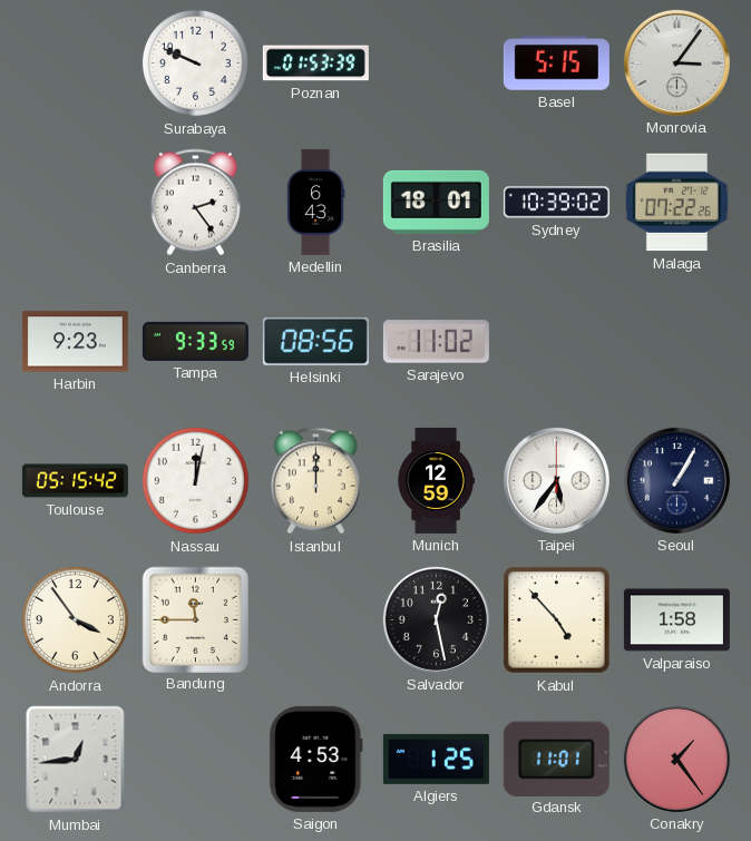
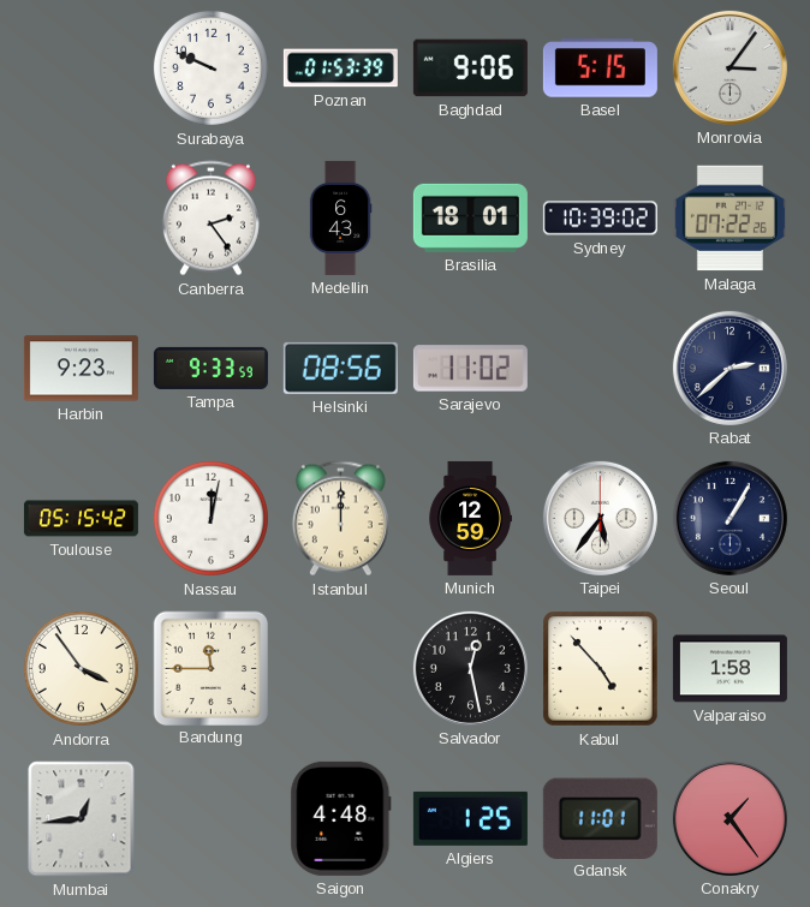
Baghdad: none -> 9:06
Rabat: none -> 2:38
Saigon: 4:53 -> 4:48
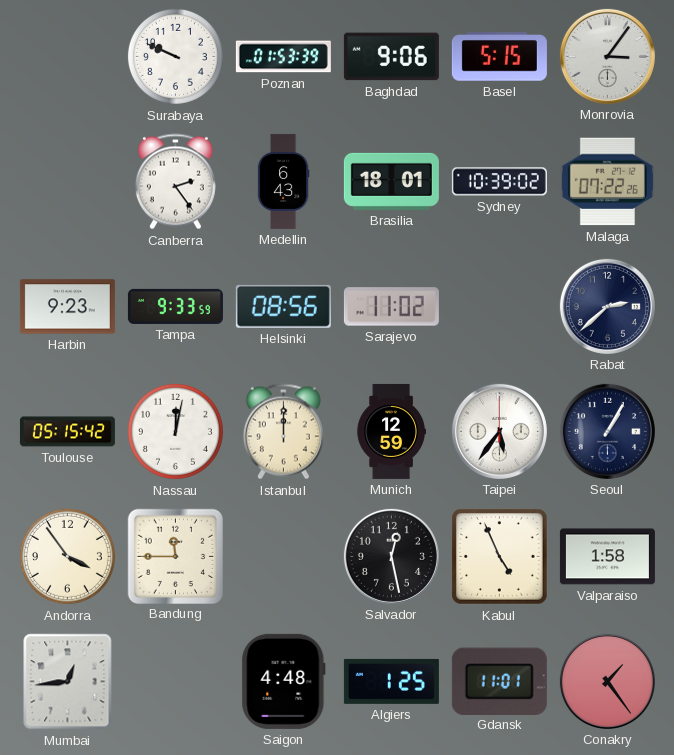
Kabul: 4:53 -> 4:56
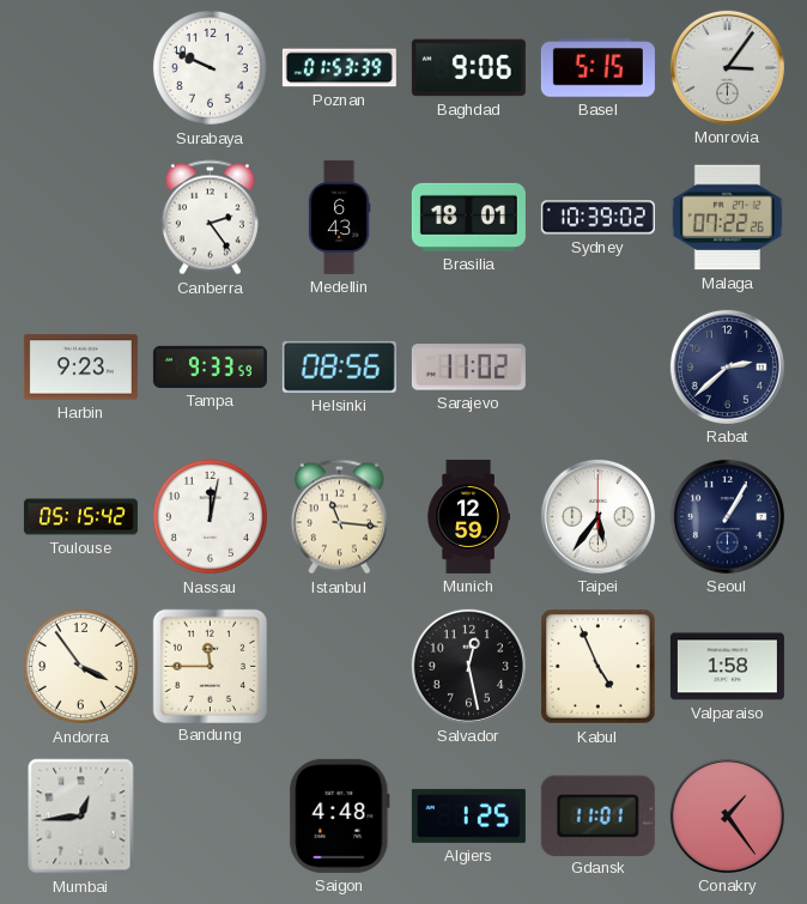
Istanbul: 12:00 -> 11:16
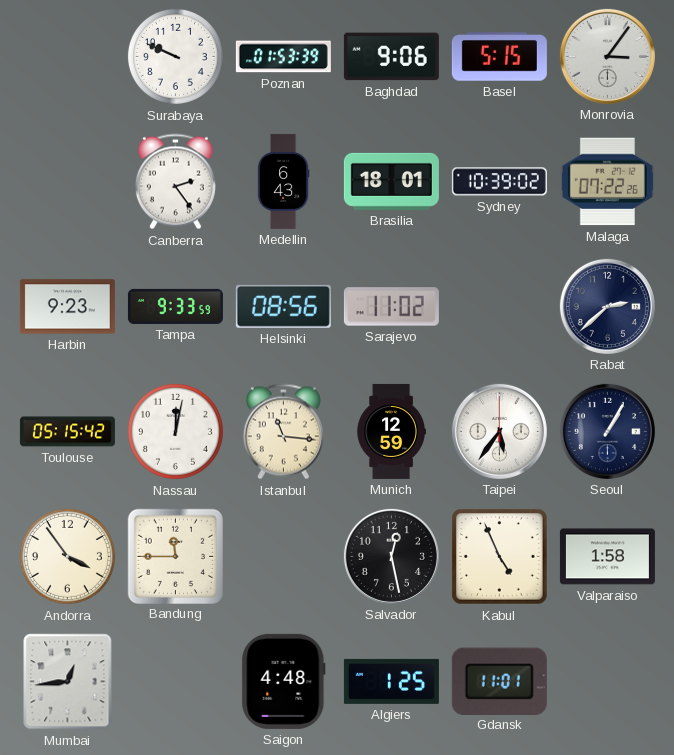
Conakry: 1:24 -> none
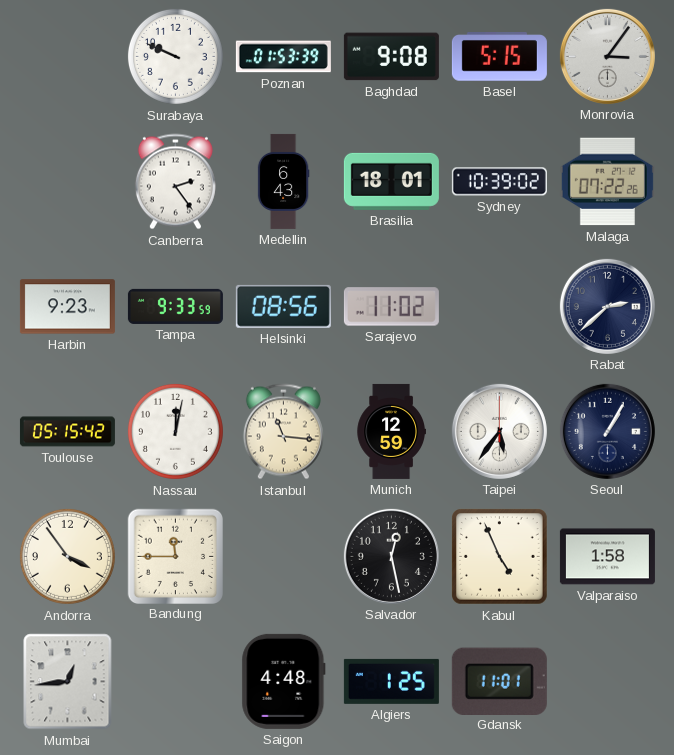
Baghdad: 9:06 -> 9:08
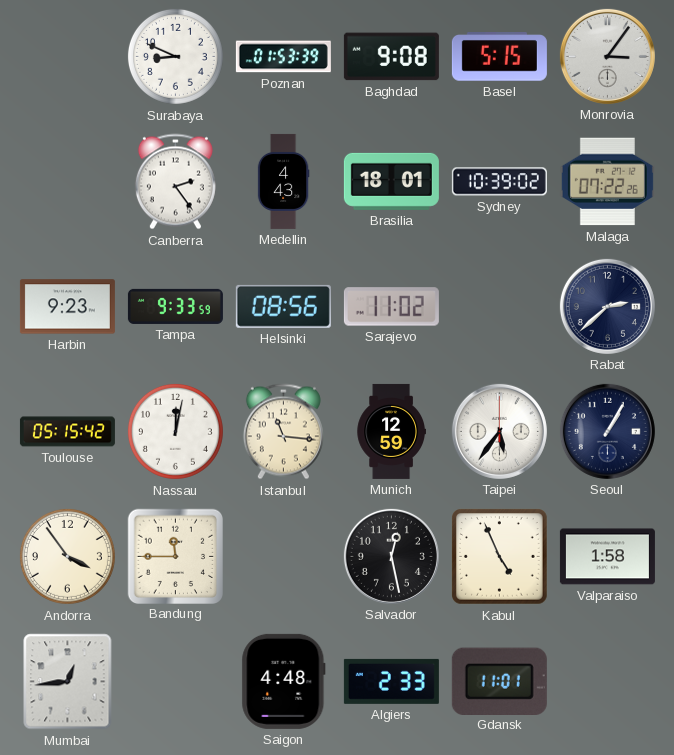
Surabaya: 9:49 -> 8:49
Medellin: 6:43 -> 4:43
Algiers: 1:25 -> 2:33
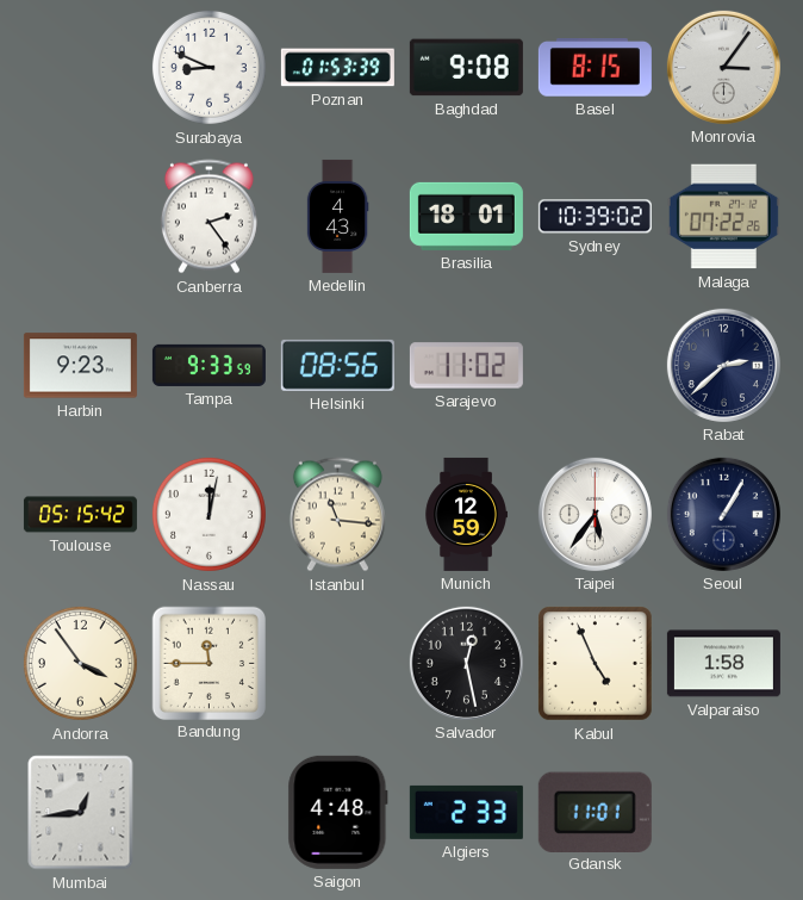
Basel: 5:15 -> 8:15
